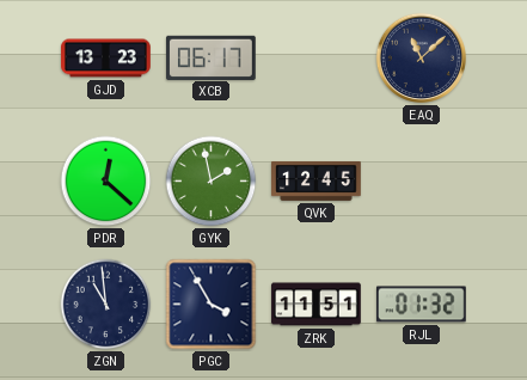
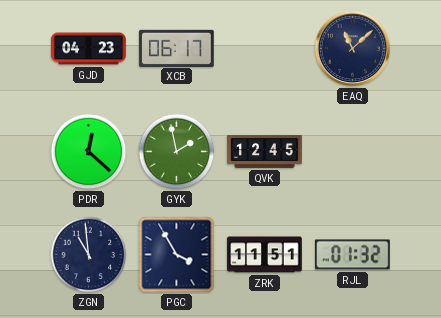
GJD: 13:23 -> 04:23
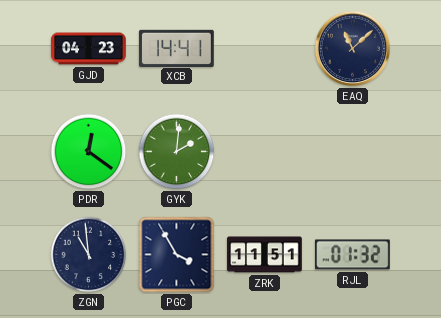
XCB: 06:17 -> 14:41
PDR: 12:22 -> 12:21
GYK: 1:58 -> 2:01
QVK: 12:45 -> none
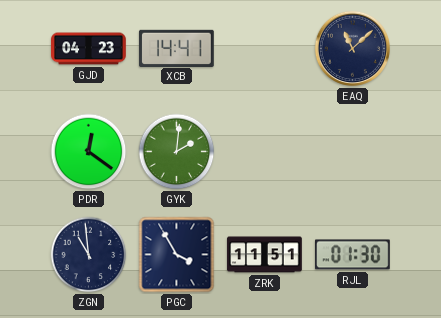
RJL: 01:32 -> 01:30
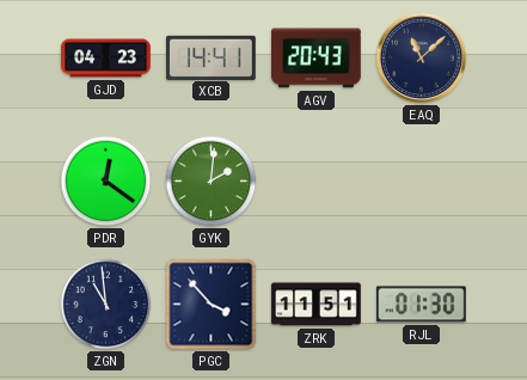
AGV: none -> 20:43
PGC: 3:55 -> 3:53
